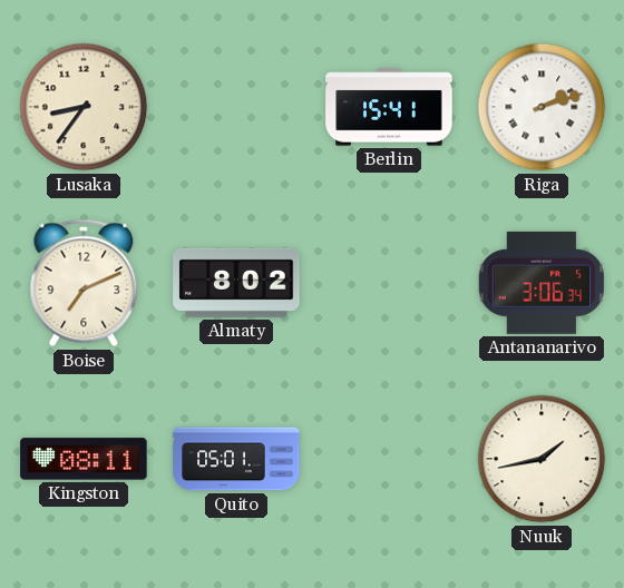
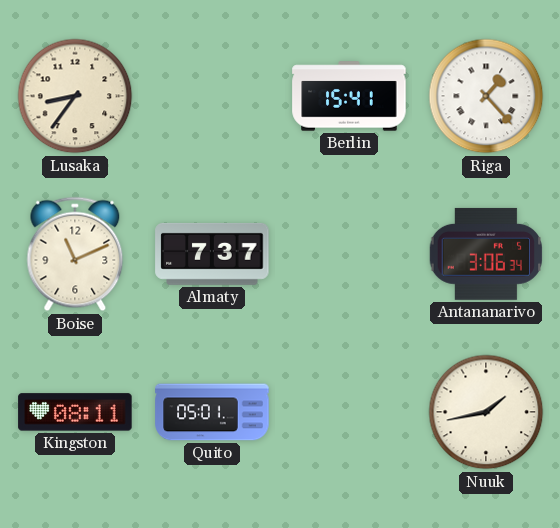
Riga: 2:12 -> 1:23
Boise: 7:11 -> 11:11
Almaty: 8:02 -> 7:37
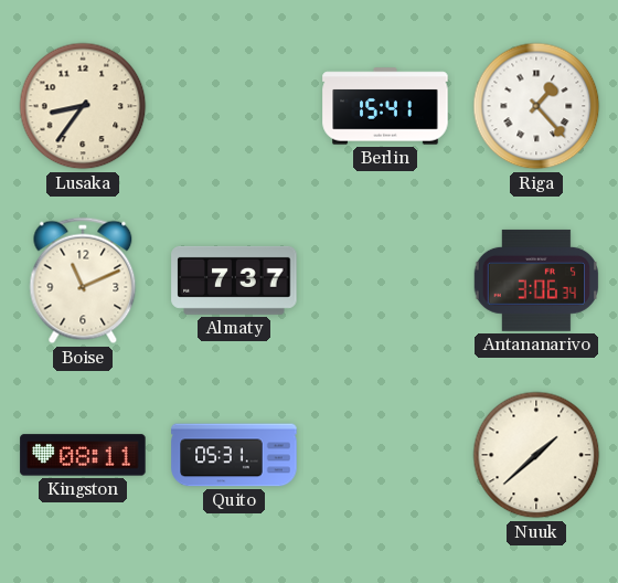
Quito: 05:01 -> 05:31
Nuuk: 1:43 -> 1:38
